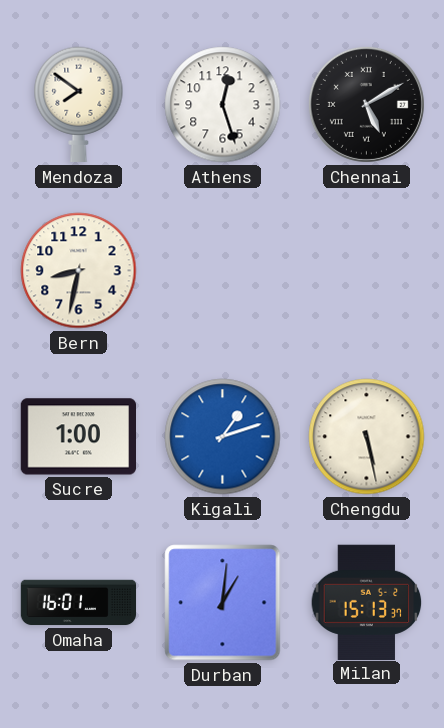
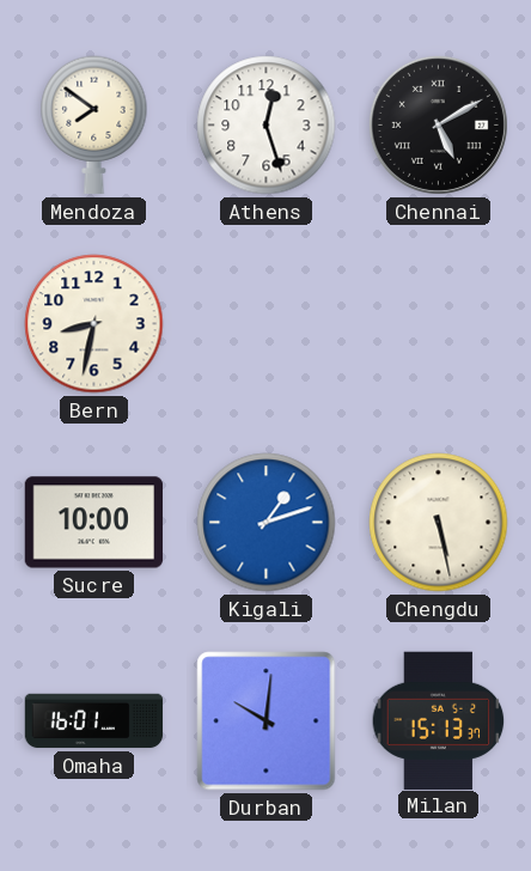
Sucre: 1:00 -> 10:00
Durban: 1:01 -> 10:01
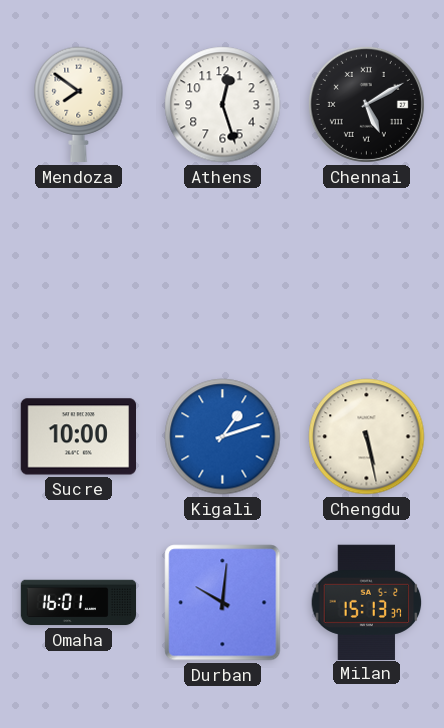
Bern: 8:32 -> none
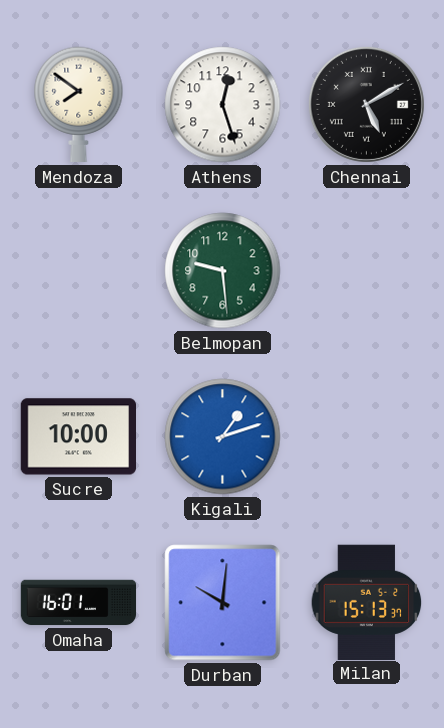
Belmopan: none -> 9:29
Chengdu: 5:28 -> none
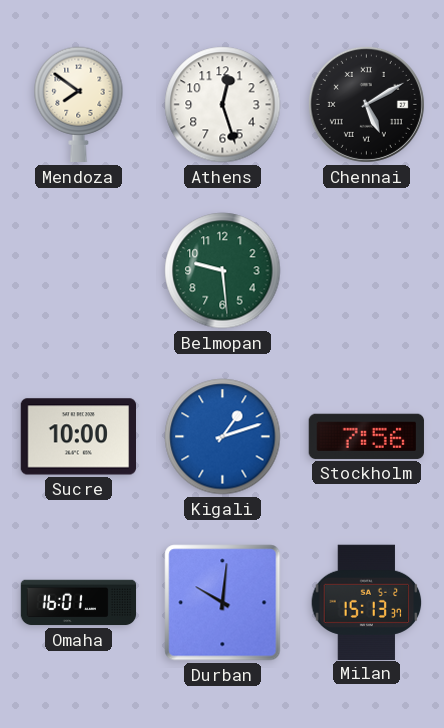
Stockholm: none -> 7:56
